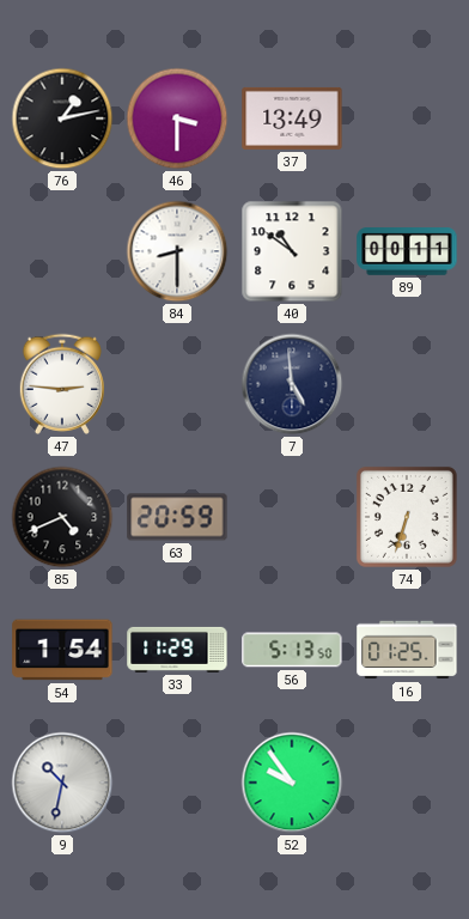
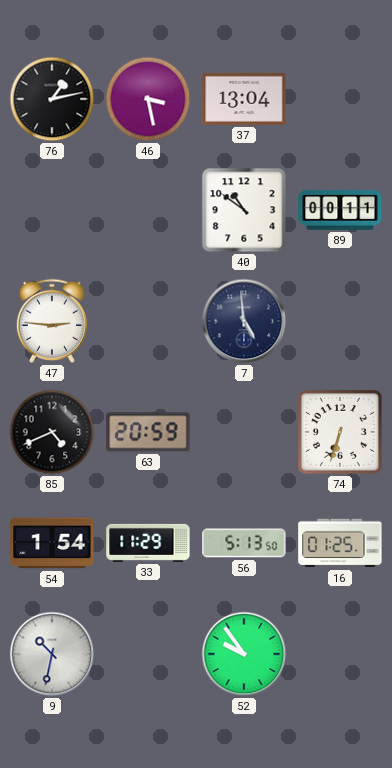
46: 3:30 -> 3:28
37: 13:49 -> 13:04
84: 8:30 -> none
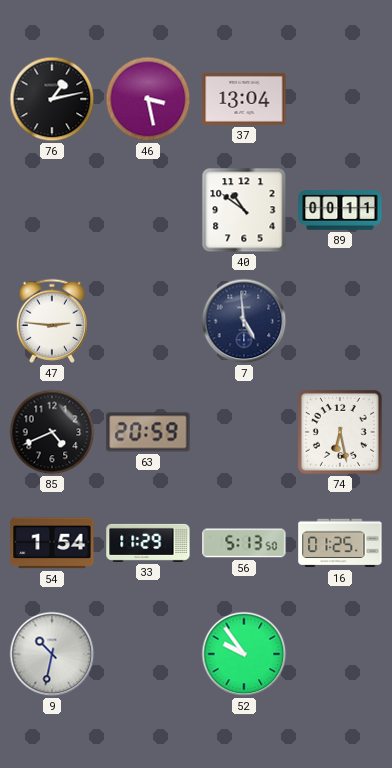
74: 6:33 -> 6:28
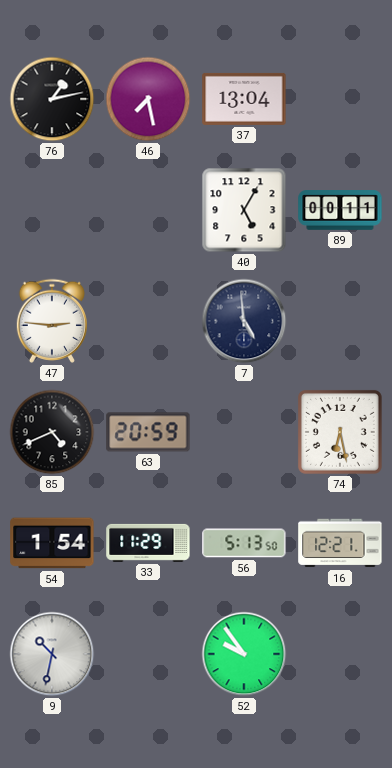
46: 3:28 -> 7:28
40: 10:51 -> 5:05
16: 01:25 -> 12:21
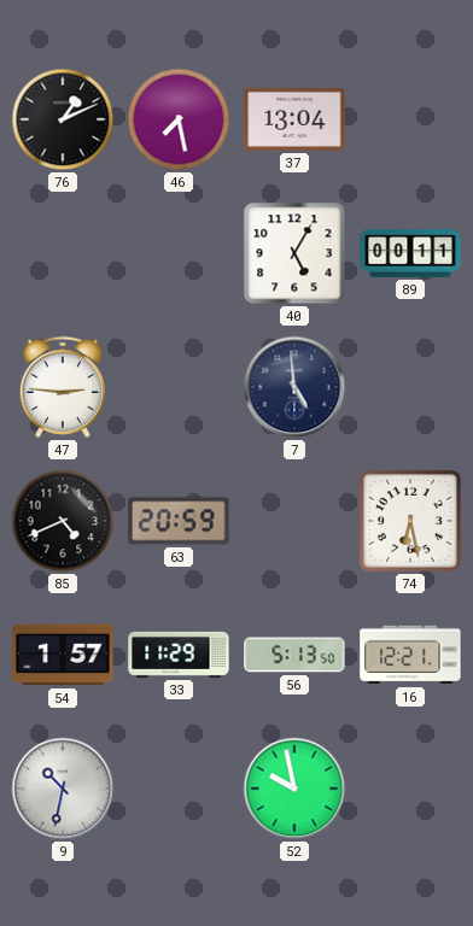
76: 1:13 -> 1:11
54: 1:54 -> 1:57
52: 9:54 -> 9:58
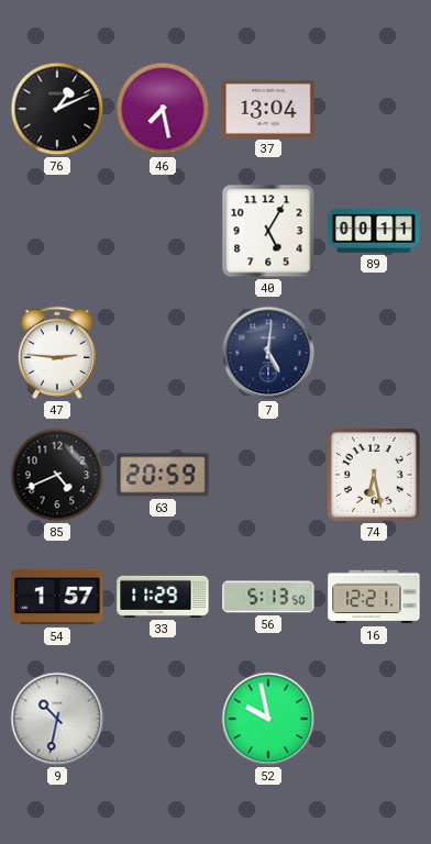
7: 4:59 -> 5:01
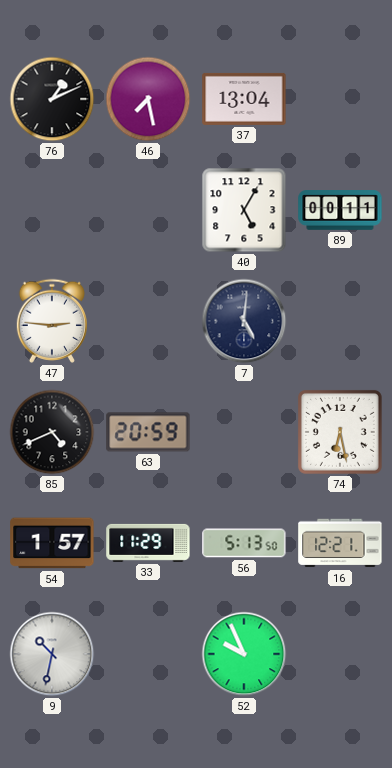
52: 9:58 -> 9:56
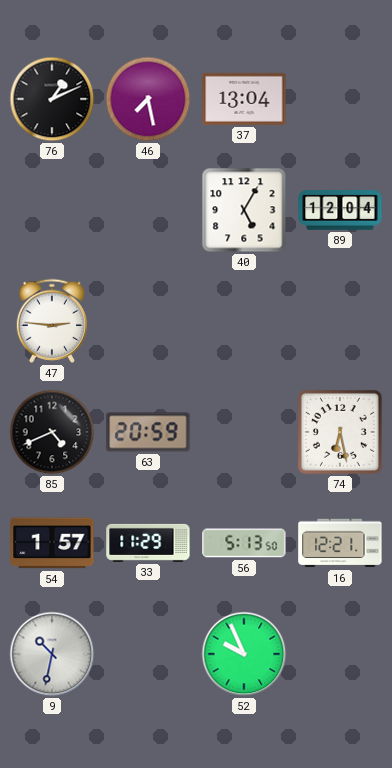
89: 00:11 -> 12:04
7: 5:01 -> none
